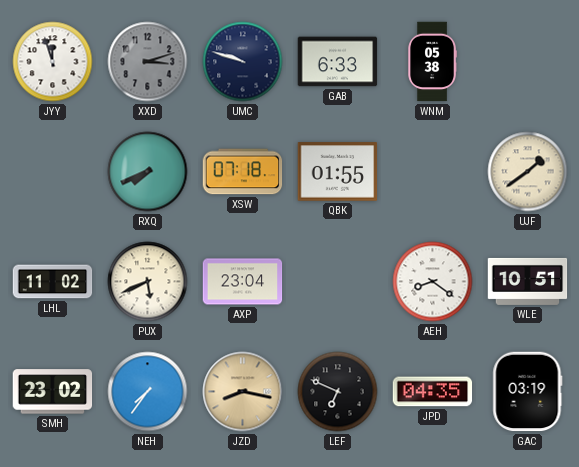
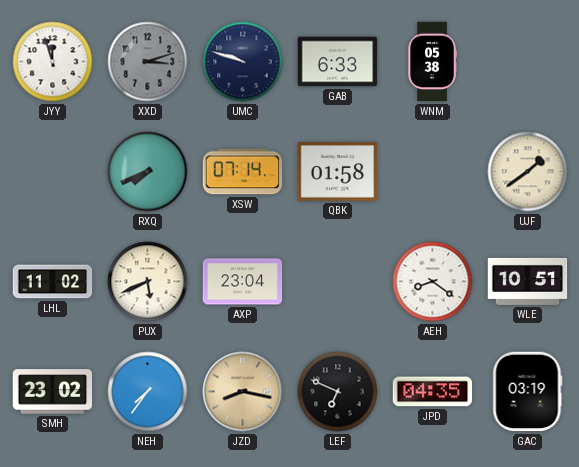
XSW: 07:18 -> 07:14
QBK: 01:55 -> 01:58
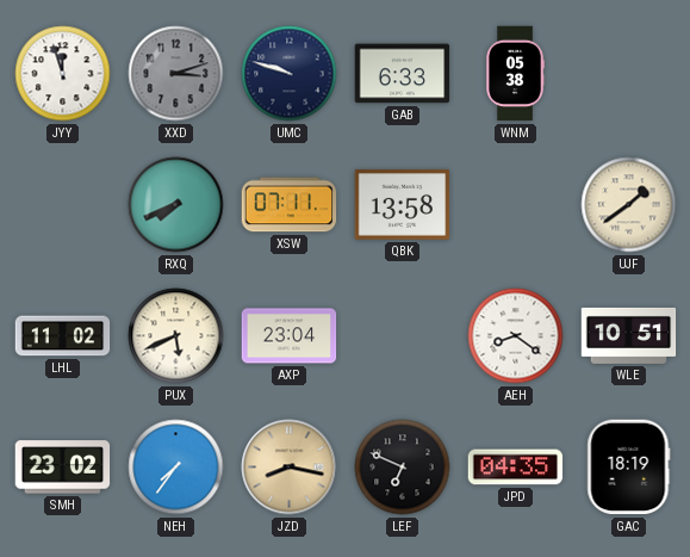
XSW: 07:14 -> 07:11
QBK: 01:58 -> 13:58
GAC: 03:19 -> 18:19
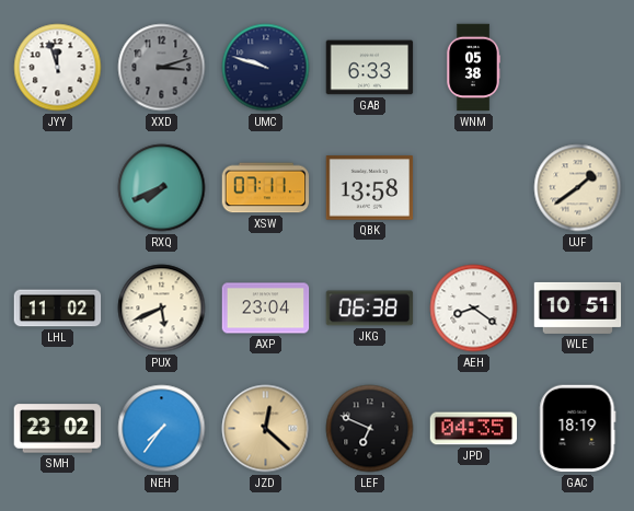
JKG: none -> 06:38
JZD: 8:17 -> 12:22
